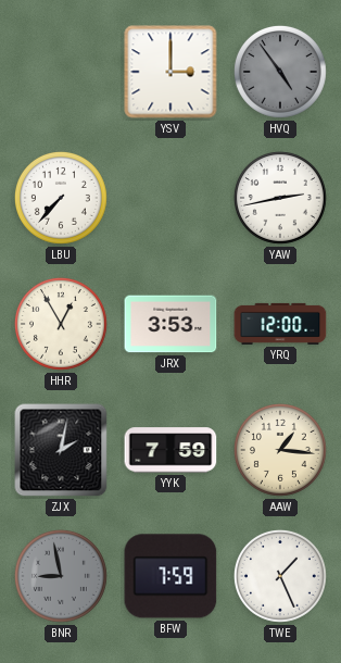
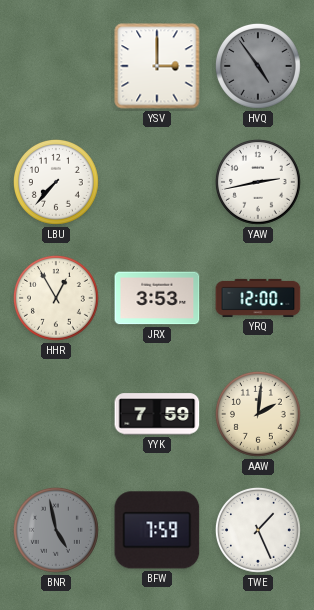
ZJX: 2:02 -> none
AAW: 1:16 -> 2:01
BNR: 8:58 -> 4:58
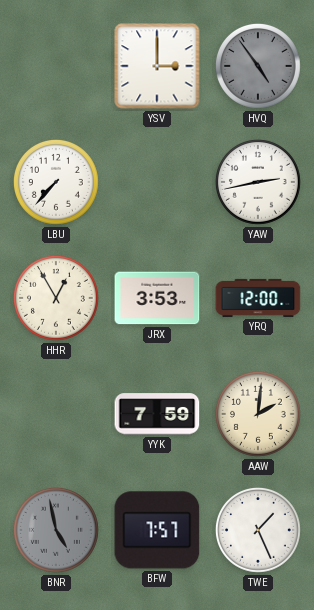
BFW: 7:59 -> 7:57
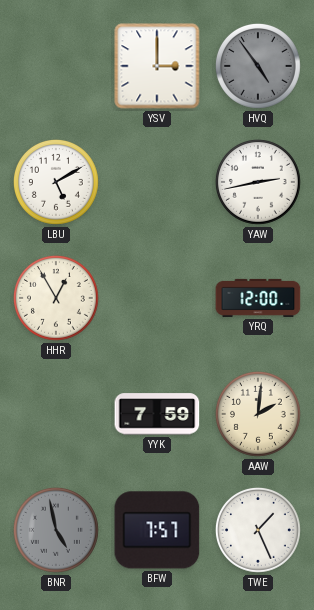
LBU: 7:37 -> 5:10
JRX: 3:53 -> none
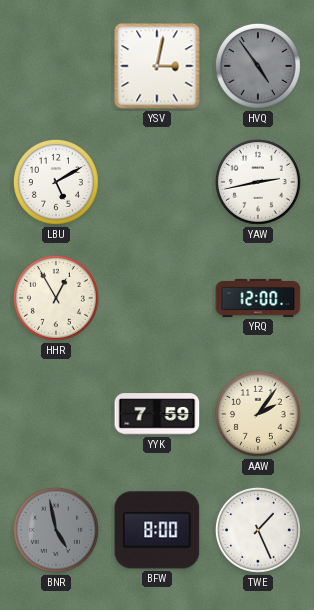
YSV: 3:00 -> 3:02
AAW: 2:01 -> 2:06
BFW: 7:57 -> 8:00
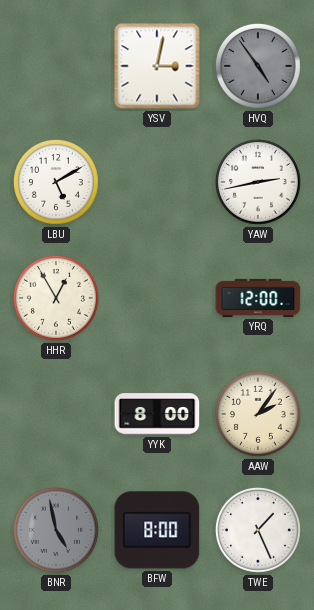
YYK: 7:59 -> 8:00
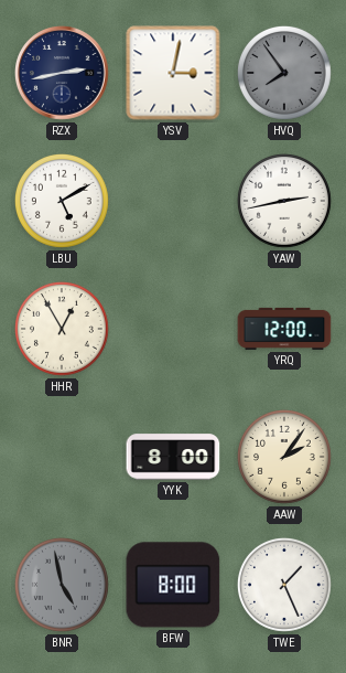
RZX: none -> 2:43
HVQ: 4:54 -> 7:54
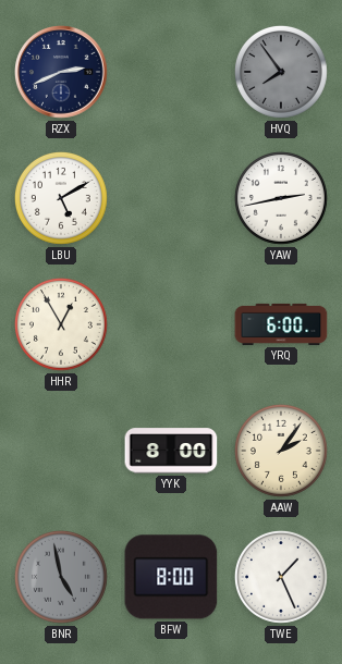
RZX: 2:43 -> 2:41
YSV: 3:02 -> none
YRQ: 12:00 -> 6:00
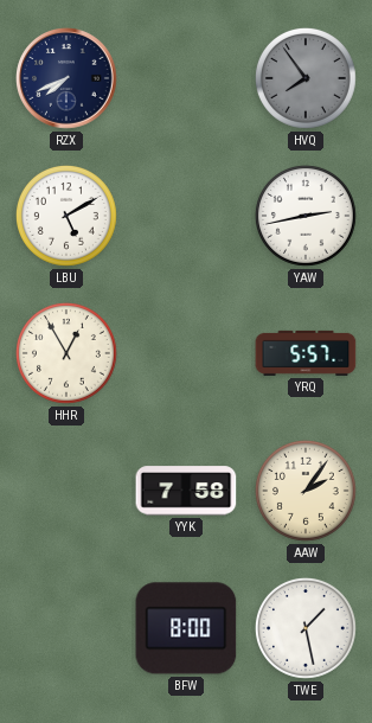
RZX: 2:41 -> 7:41
YRQ: 6:00 -> 5:57
YYK: 8:00 -> 7:58
BNR: 4:58 -> none
TWE: 1:26 -> 1:28
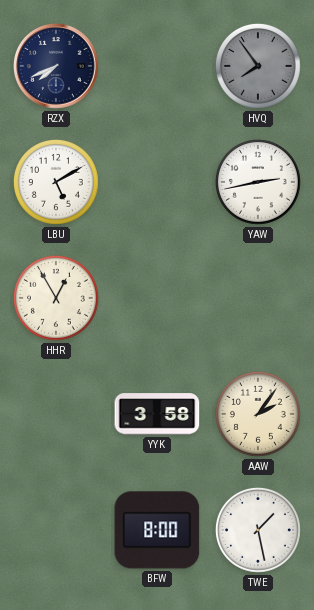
YRQ: 5:57 -> none
YYK: 7:58 -> 3:58
